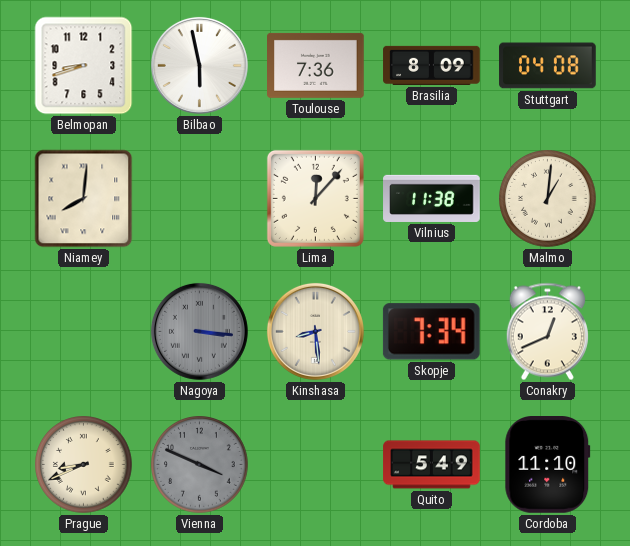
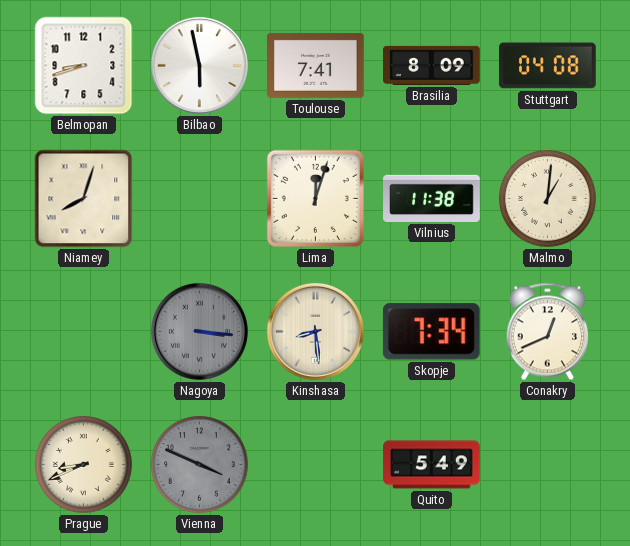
Toulouse: 7:36 -> 7:41
Niamey: 8:01 -> 8:03
Lima: 12:07 -> 12:03
Cordoba: 11:10 -> none
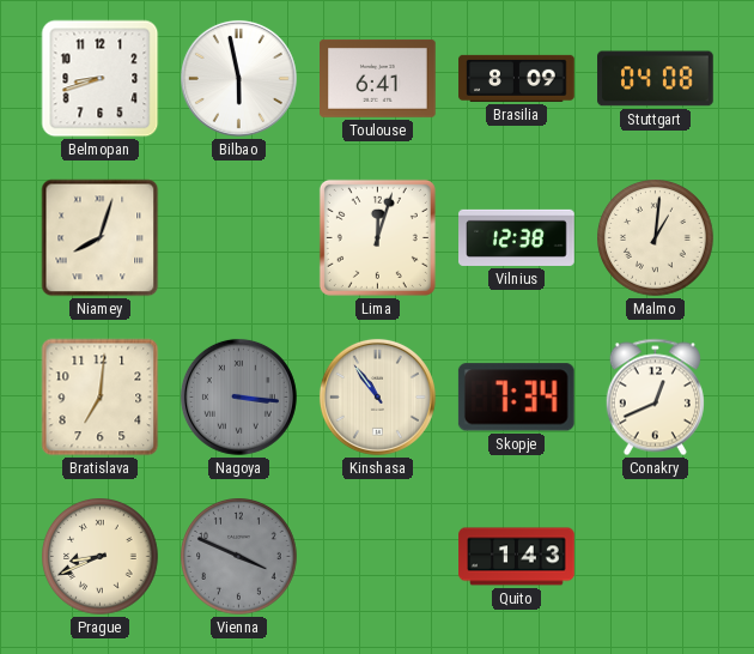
Toulouse: 7:41 -> 6:41
Vilnius: 11:38 -> 12:38
Bratislava: none -> 7:01
Kinshasa: 8:29 -> 10:54
Quito: 5:49 -> 1:43
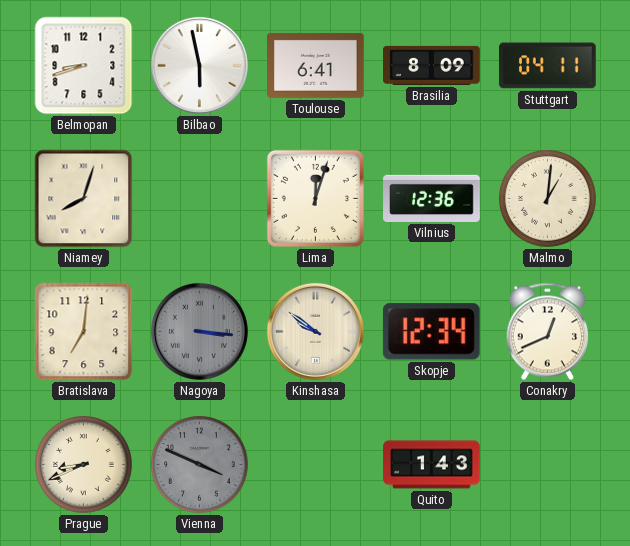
Stuttgart: 04:08 -> 04:11
Vilnius: 12:38 -> 12:36
Kinshasa: 10:54 -> 9:51
Skopje: 7:34 -> 12:34
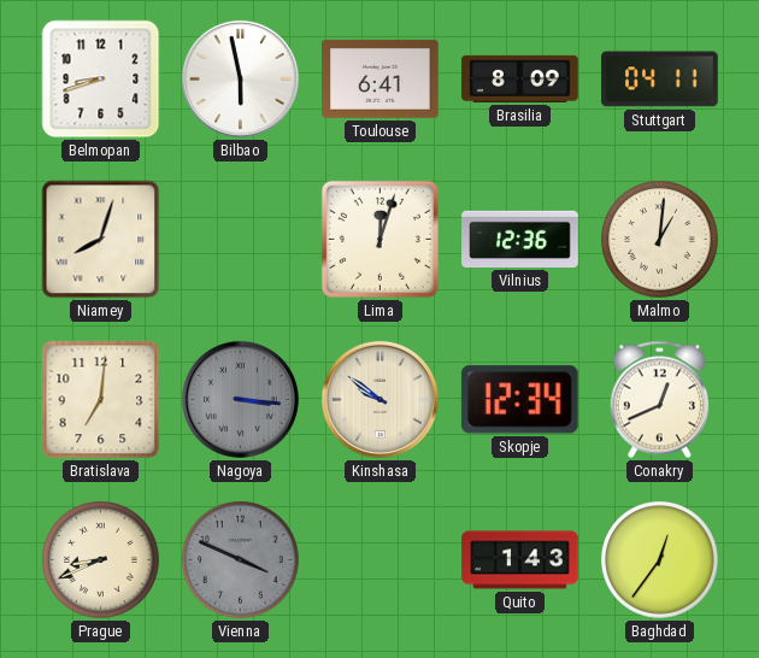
Baghdad: none -> 12:36
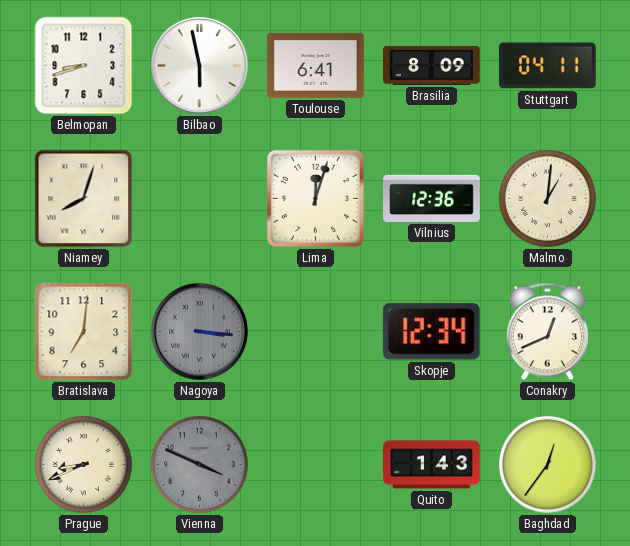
Kinshasa: 9:51 -> none
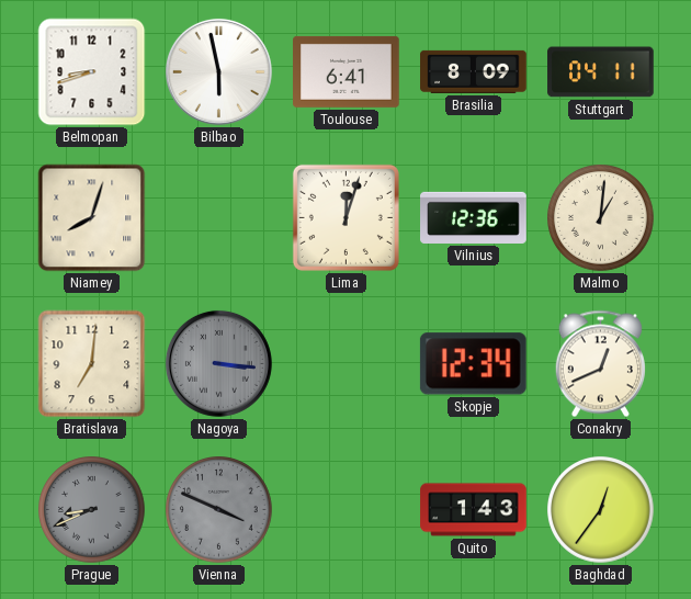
Prague dial: cream -> grey
